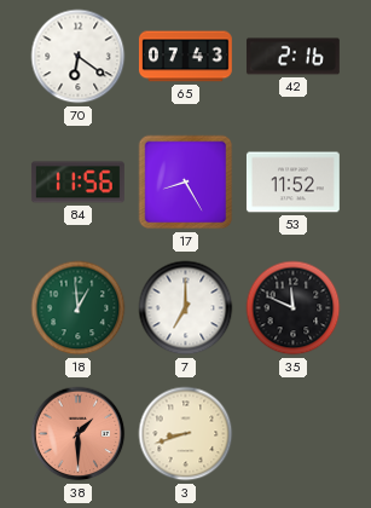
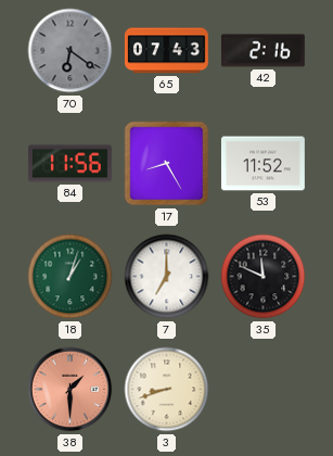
70 dial: white -> grey
18: 12:59 -> 1:03
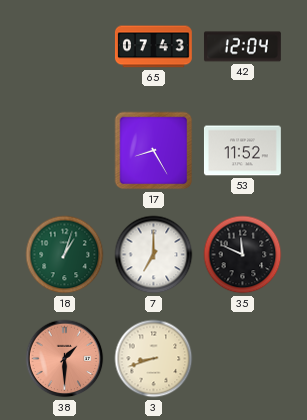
70: 6:21 -> none
42: 2:16 -> 12:04
84: 11:56 -> none
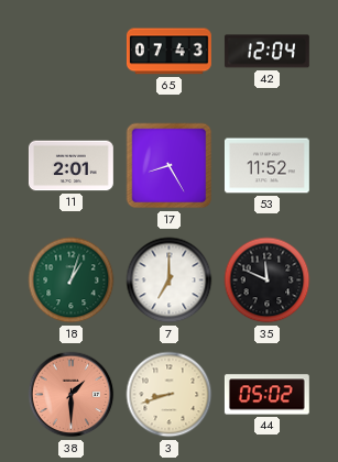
11: none -> 2:01
44: none -> 05:02
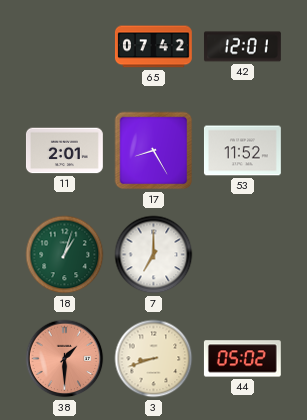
65: 07:43 -> 07:42
42: 12:04 -> 12:01
35: 11:49 -> none
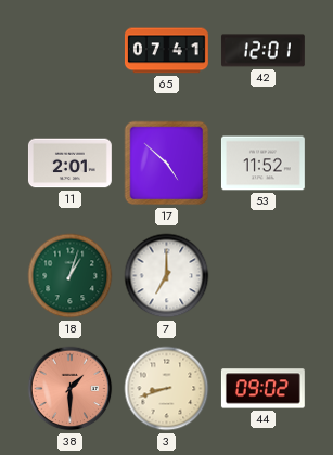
65: 07:42 -> 07:41
17: 8:25 -> 4:52
44: 05:02 -> 09:02
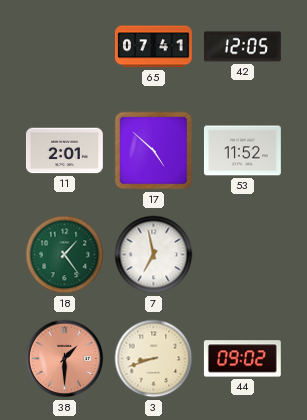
42: 12:01 -> 12:05
18: 1:03 -> 1:24
7: 7:00 -> 6:58
